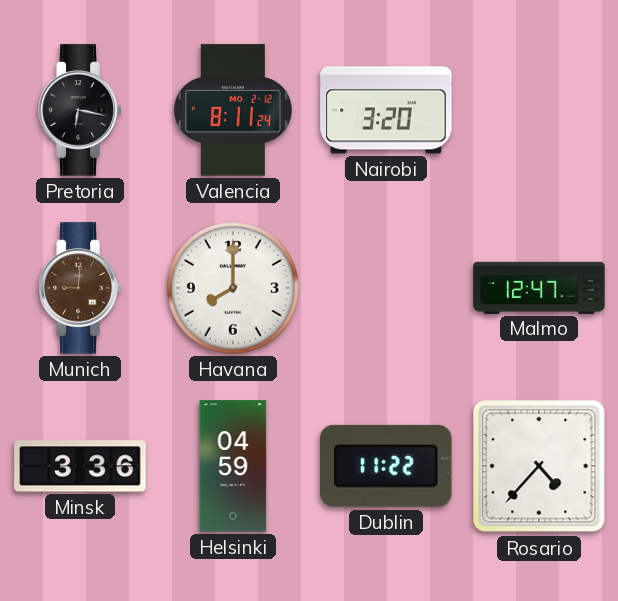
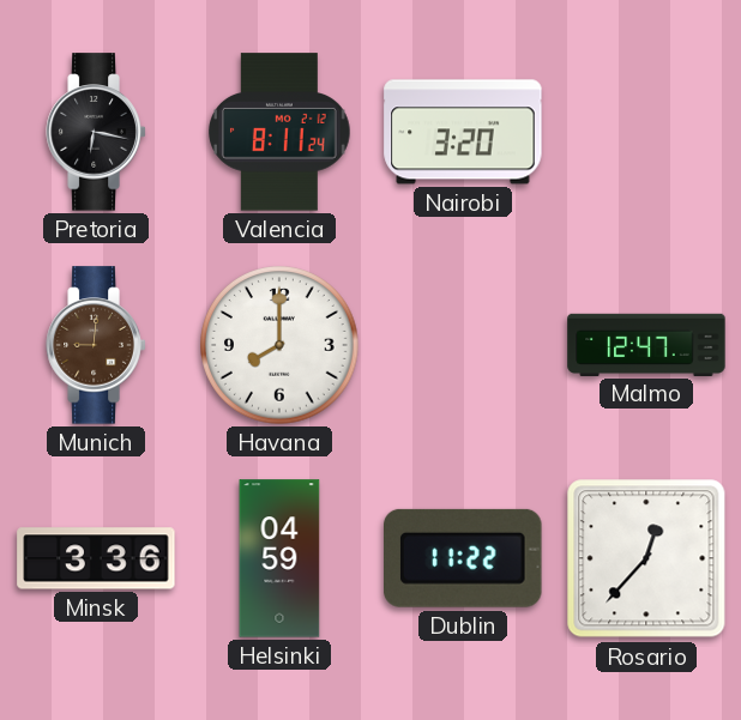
Rosario: 4:37 -> 12:37
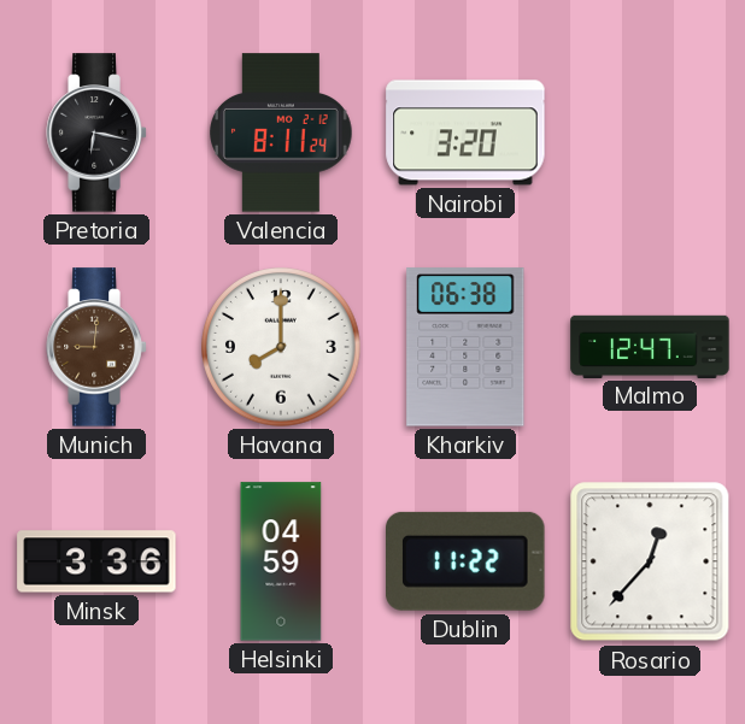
Kharkiv: none -> 06:38
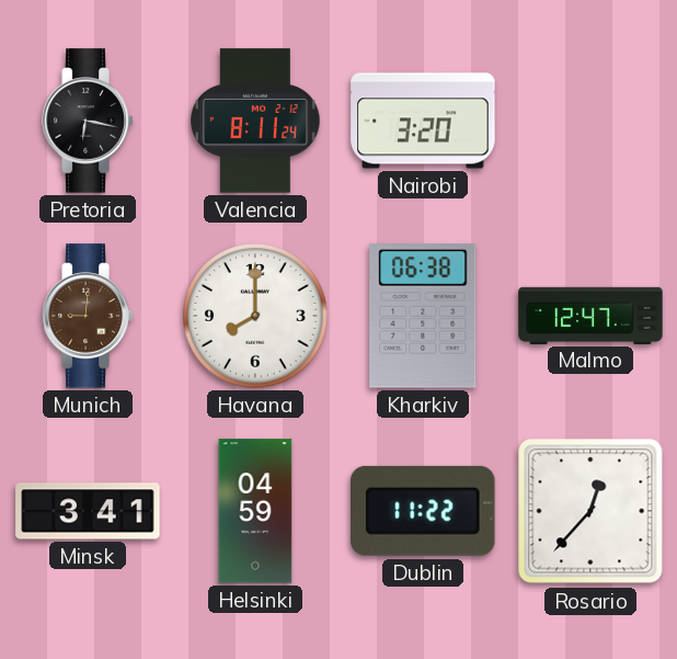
Minsk: 3:36 -> 3:41
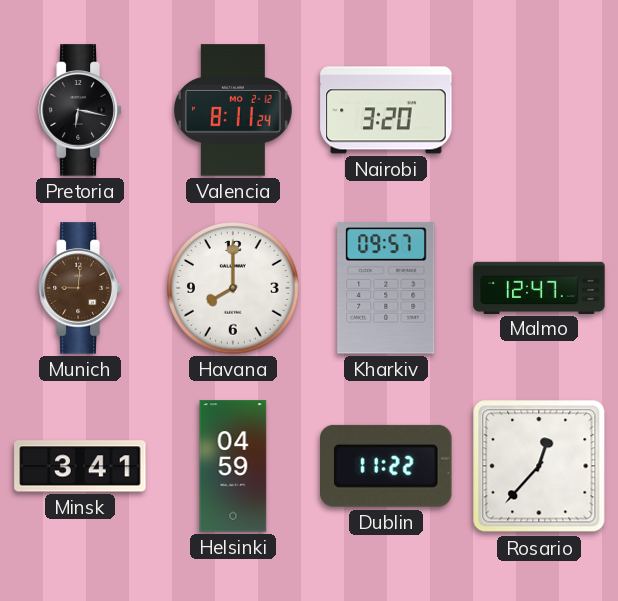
Kharkiv: 06:38 -> 09:57
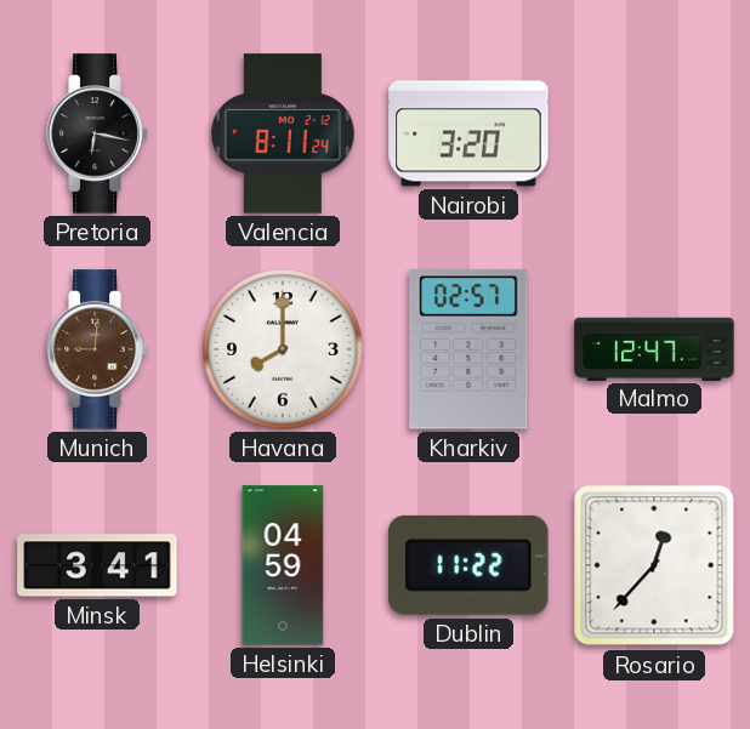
Kharkiv: 09:57 -> 02:57
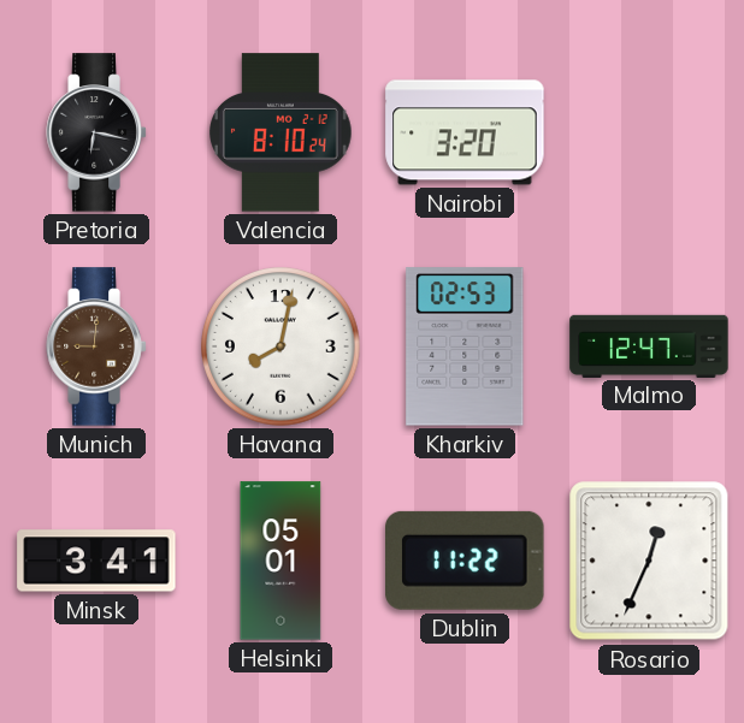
Valencia: 8:11 -> 8:10
Havana: 8:00 -> 8:02
Kharkiv: 02:57 -> 02:53
Helsinki: 04:59 -> 05:01
Rosario: 12:37 -> 12:34
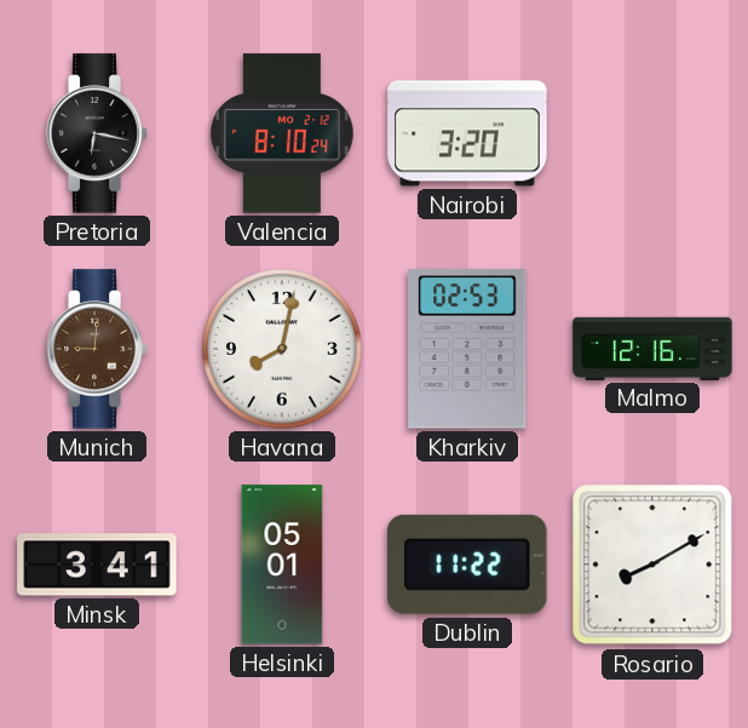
Malmo: 12:47 -> 12:16
Rosario: 12:34 -> 8:10
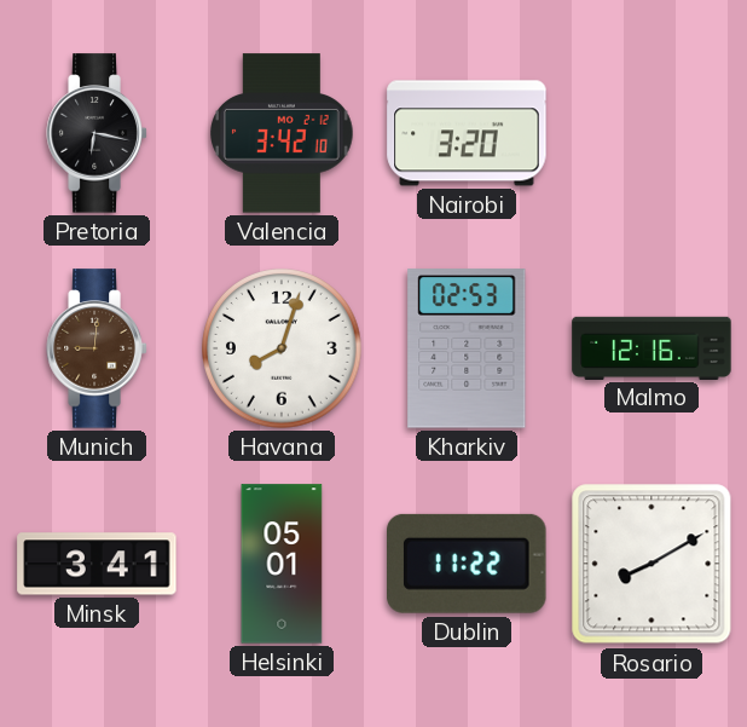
Valencia: 8:10 -> 3:42
Havana: 8:02 -> 8:03
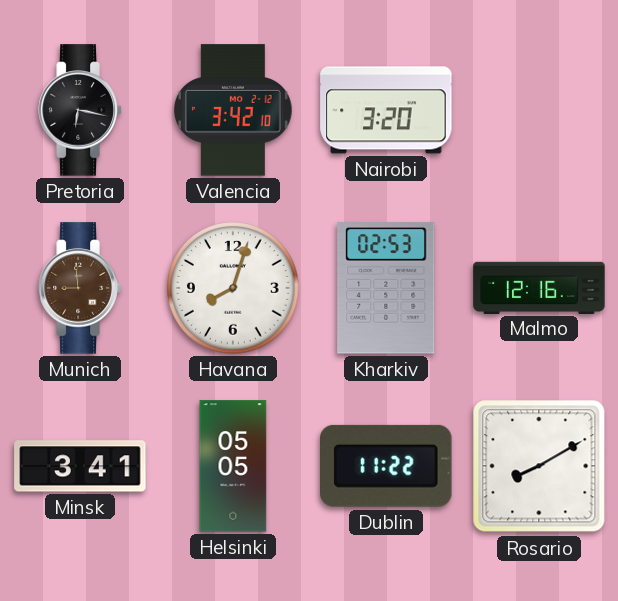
Munich: 9:01 -> 8:59
Helsinki: 05:01 -> 05:05
